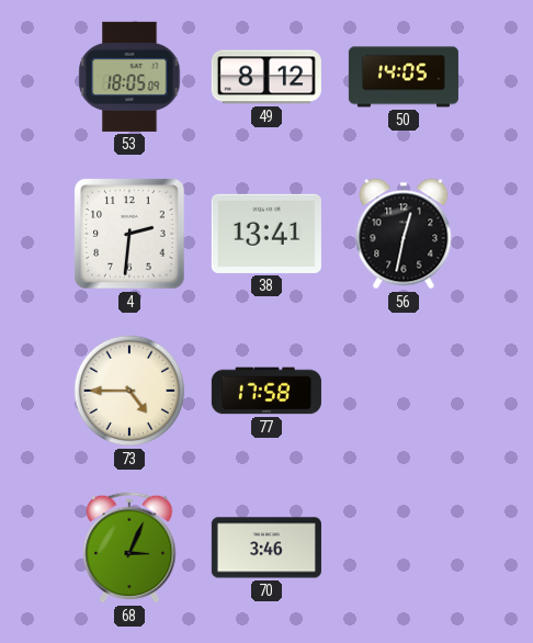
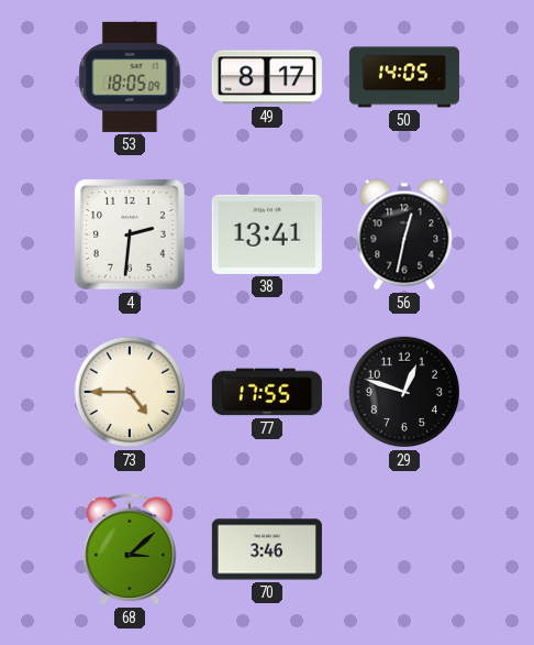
49: 8:12 -> 8:17
77: 17:58 -> 17:55
29: none -> 12:48
68: 3:04 -> 3:08
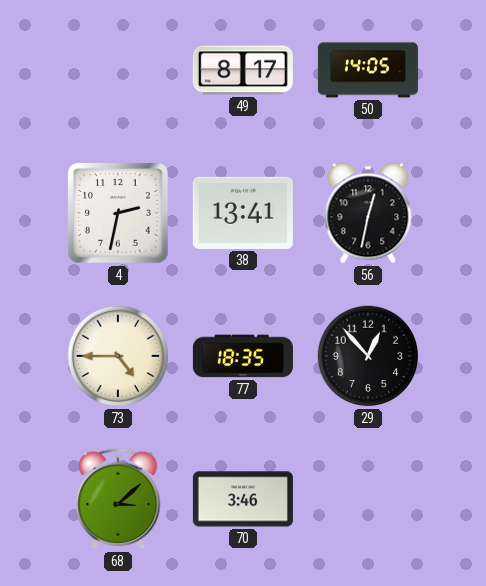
53: 18:05 -> none
4: 2:31 -> 2:32
77: 17:55 -> 18:35
29: 12:48 -> 12:53
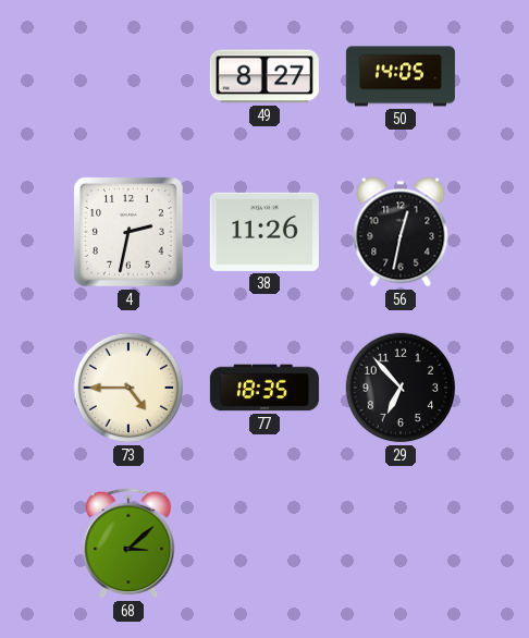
49: 8:17 -> 8:27
38: 13:41 -> 11:26
29: 12:53 -> 6:53
70: 3:46 -> none
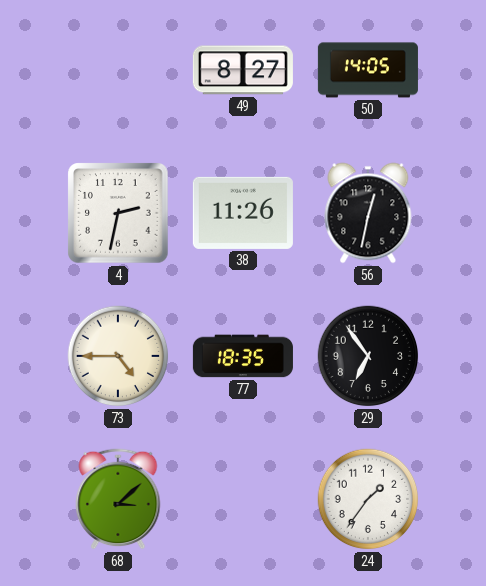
29: 6:53 -> 6:54
24: none -> 1:36
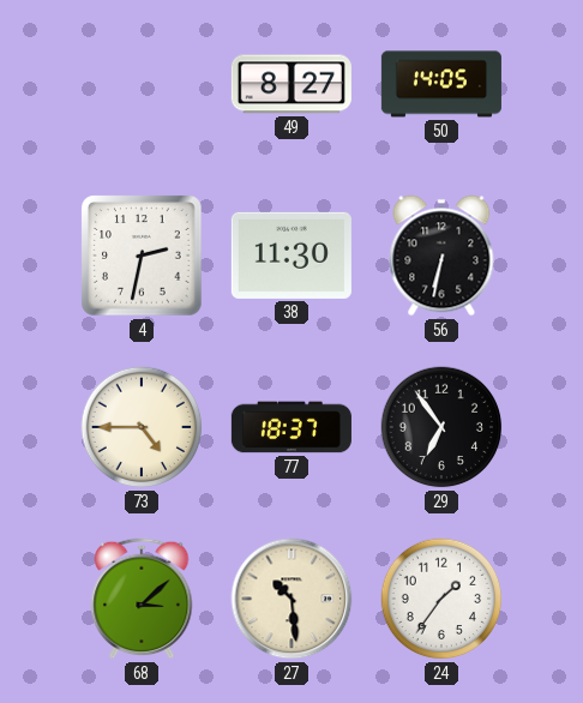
38: 11:26 -> 11:30
56: 12:32 -> 6:32
77: 18:35 -> 18:37
27: none -> 10:29
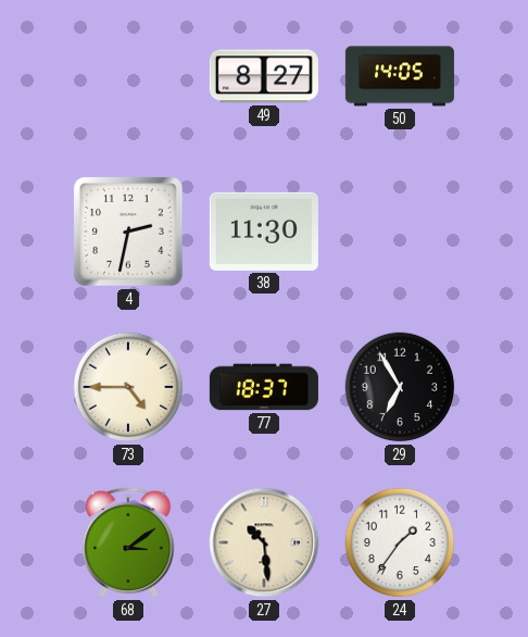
56: 6:32 -> none
29: 6:54 -> 6:55
68: 3:08 -> 3:09
